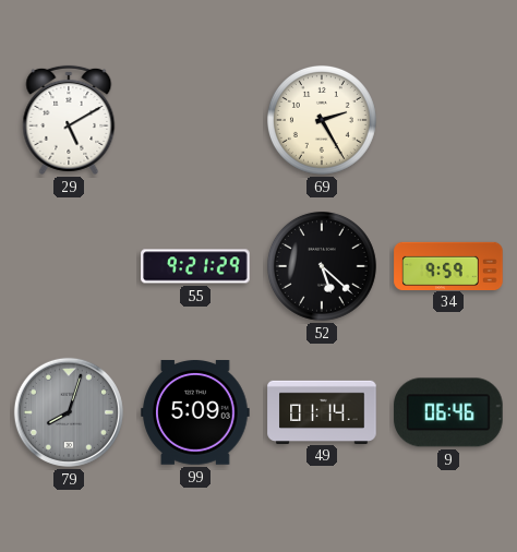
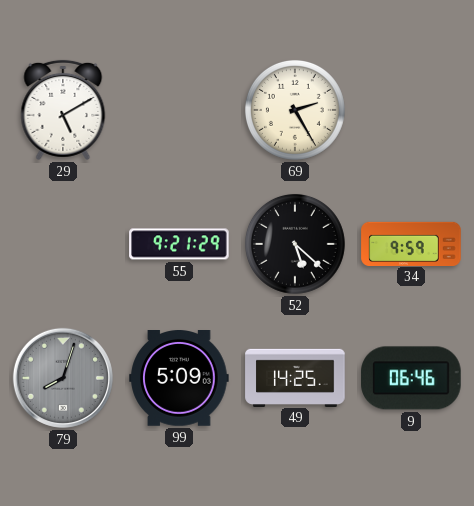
49: 01:14 -> 14:25
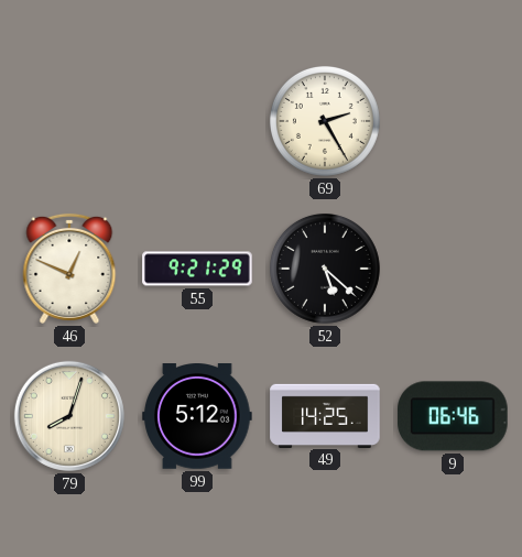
29: 5:10 -> none
46: none -> 12:49
34: 9:59 -> none
79 dial: grey -> cream
99: 5:09 -> 5:12
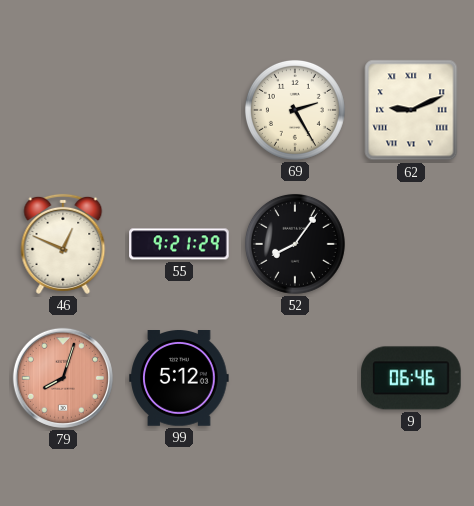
62: none -> 9:11
52: 5:22 -> 8:06
79 dial: cream -> salmon
49: 14:25 -> none
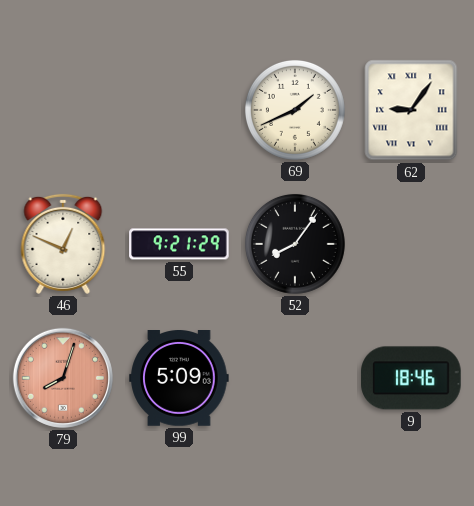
69: 2:25 -> 1:41
62: 9:11 -> 9:06
99: 5:12 -> 5:09
9: 06:46 -> 18:46
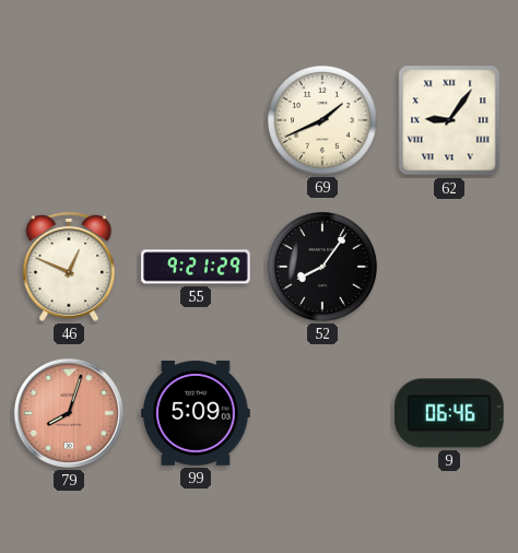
9: 18:46 -> 06:46
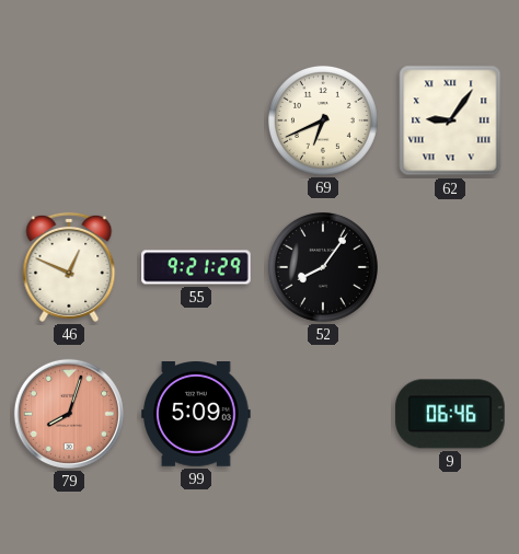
69: 1:41 -> 6:41
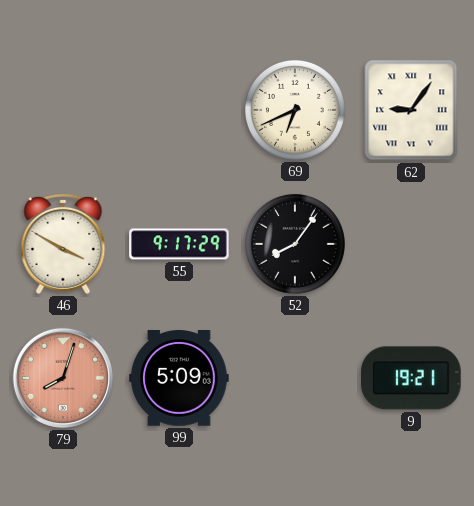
46: 12:49 -> 3:50
55: 9:21 -> 9:17
9: 06:46 -> 19:21
